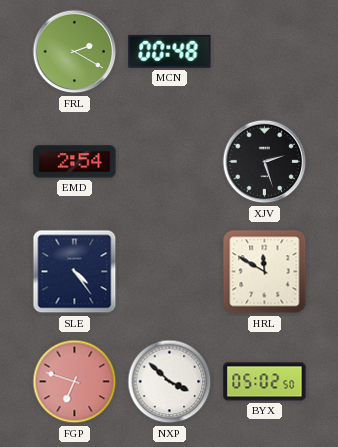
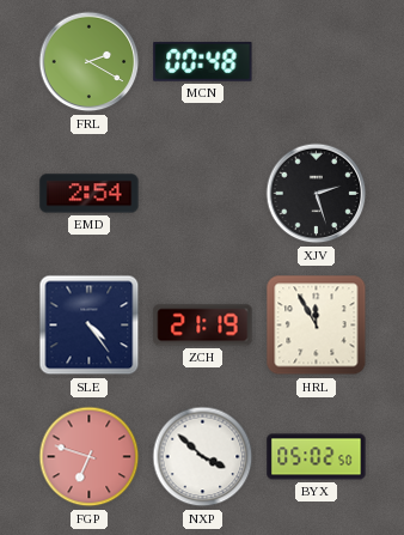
ZCH: none -> 21:19
HRL: 11:50 -> 11:55
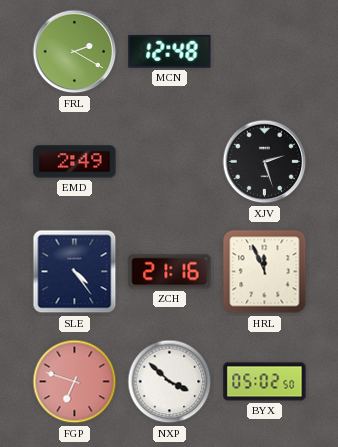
MCN: 00:48 -> 12:48
EMD: 2:54 -> 2:49
ZCH: 21:19 -> 21:16
HRL: 11:55 -> 11:56
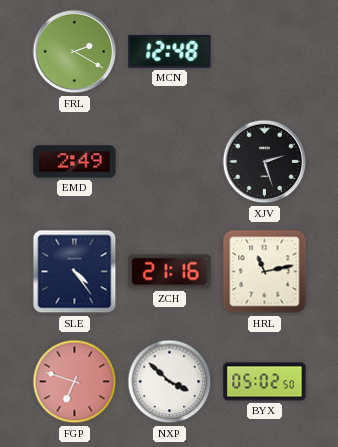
HRL: 11:56 -> 11:13
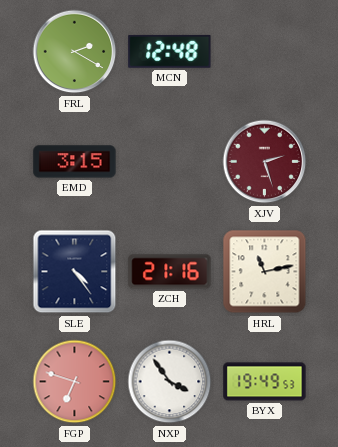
EMD: 2:49 -> 3:15
XJV dial: black -> burgundy
NXP: 3:52 -> 3:54
BYX: 05:02 -> 19:49
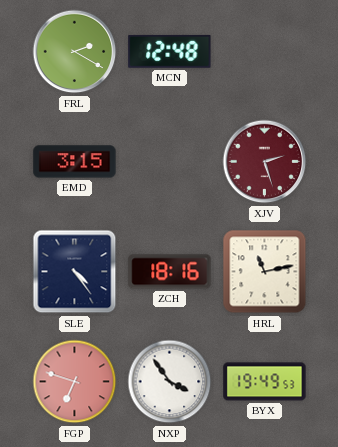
ZCH: 21:16 -> 18:16
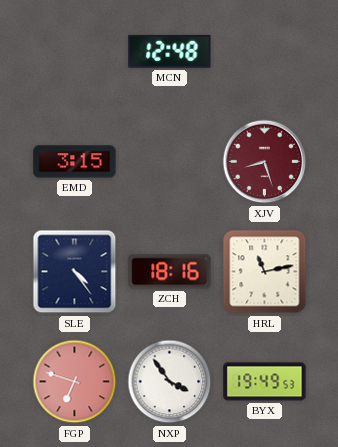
FRL: 2:20 -> none
XJV: 2:27 -> 8:27
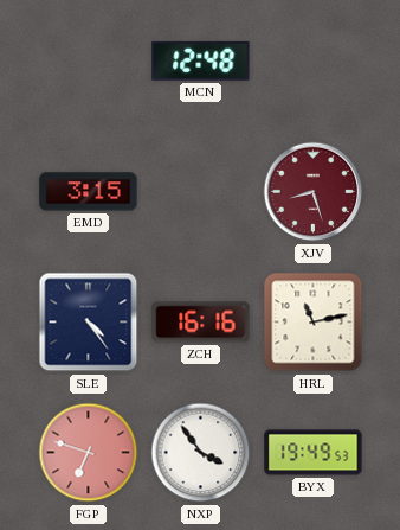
ZCH: 18:16 -> 16:16
